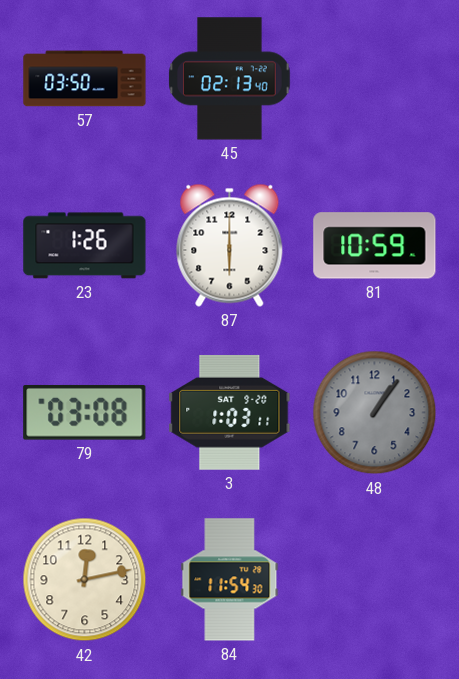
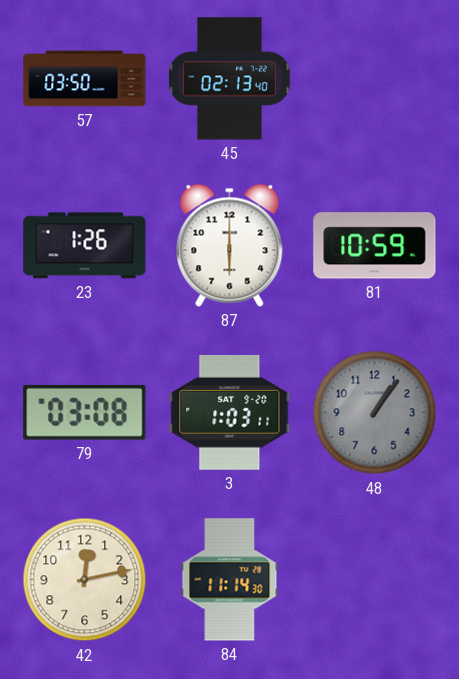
84: 11:54 -> 11:14
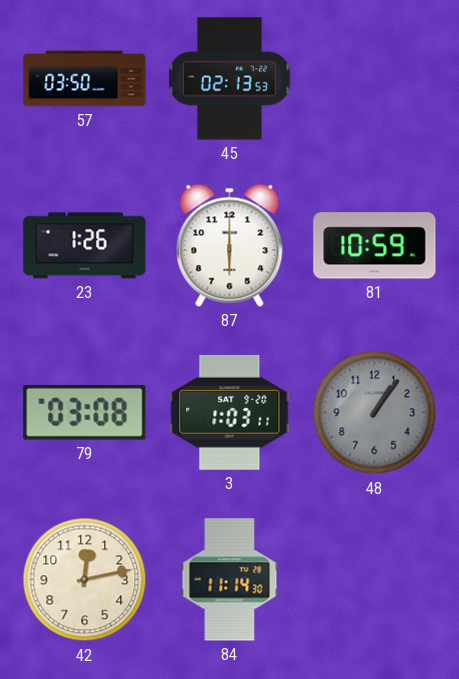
45: 02:13:40 -> 02:13:53
